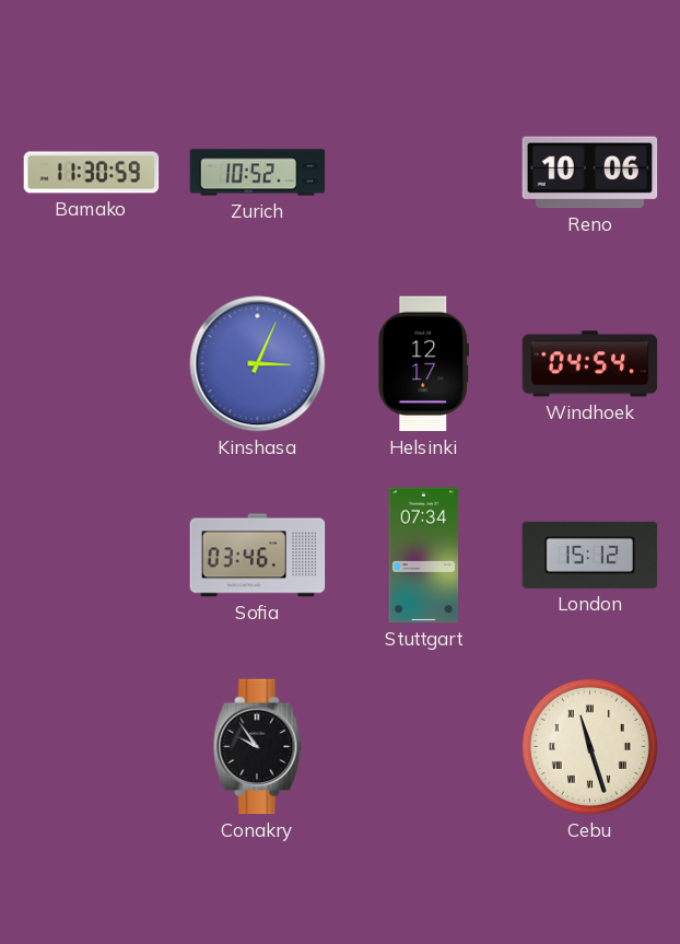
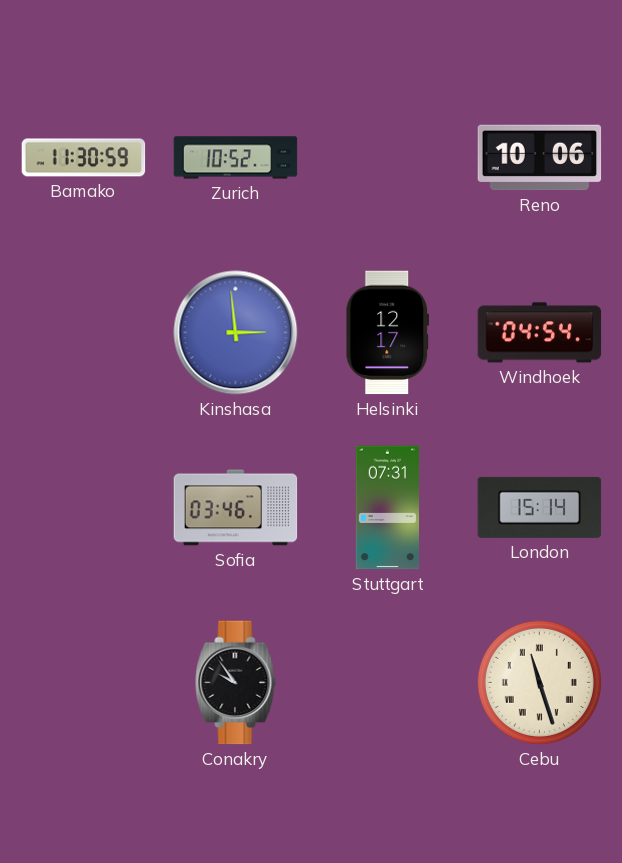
Kinshasa: 3:04 -> 2:59
Stuttgart: 07:34 -> 07:31
London: 15:12 -> 15:14
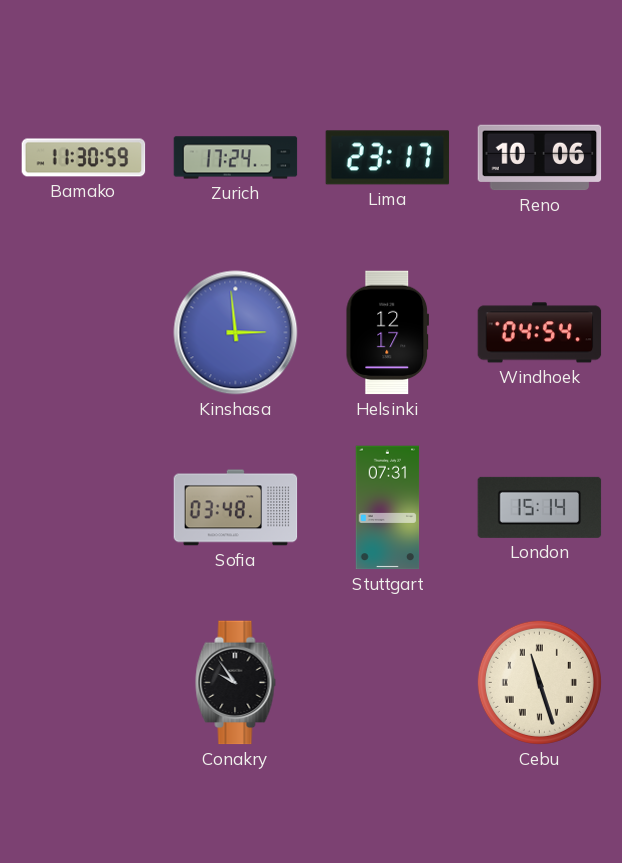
Zurich: 10:52 -> 17:24
Lima: none -> 23:17
Sofia: 03:46 -> 03:48
